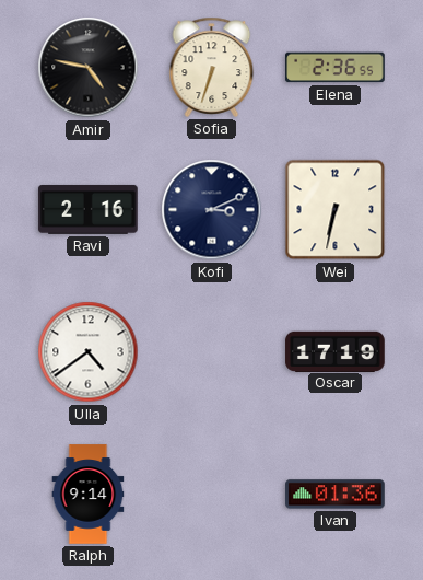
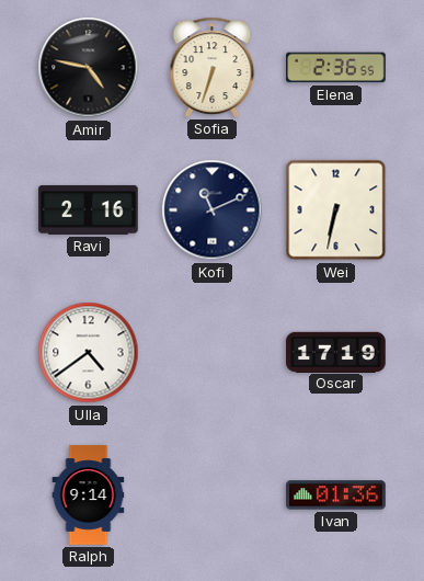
Kofi: 3:11 -> 11:11
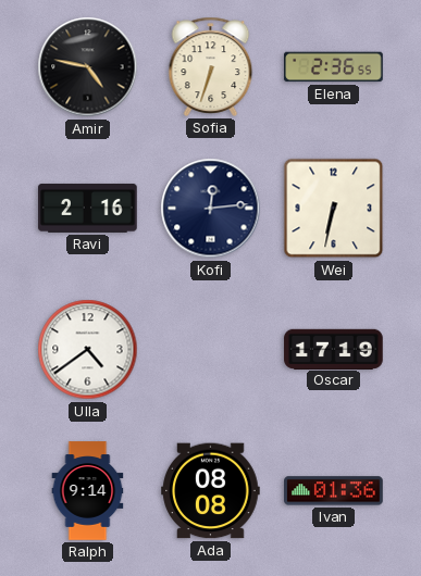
Kofi: 11:11 -> 12:14
Ada: none -> 08:08
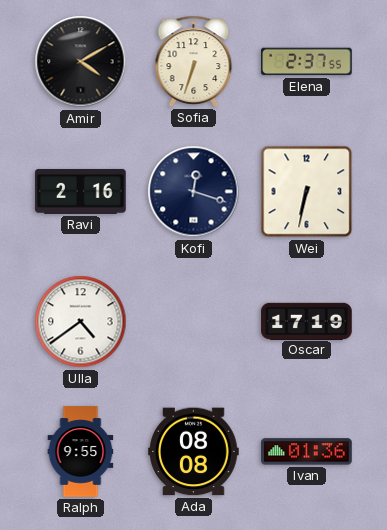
Amir: 4:47 -> 4:10
Elena: 2:36 -> 2:37
Kofi: 12:14 -> 12:18
Ralph: 9:14 -> 9:55
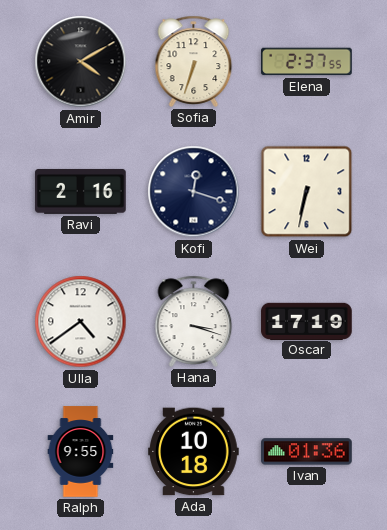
Hana: none -> 3:18
Ada: 08:08 -> 10:18
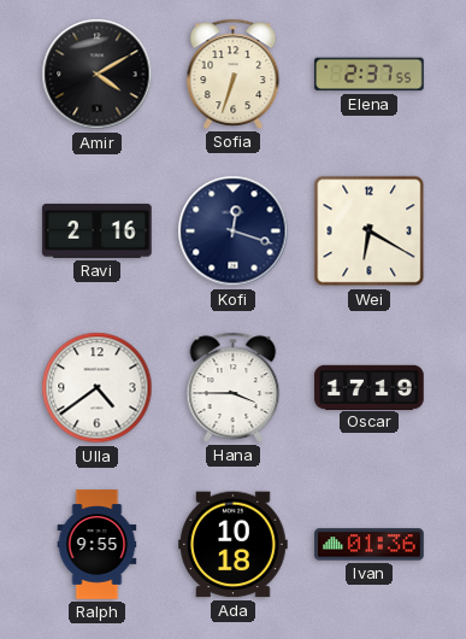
Wei: 6:32 -> 6:20
Hana: 3:18 -> 3:45
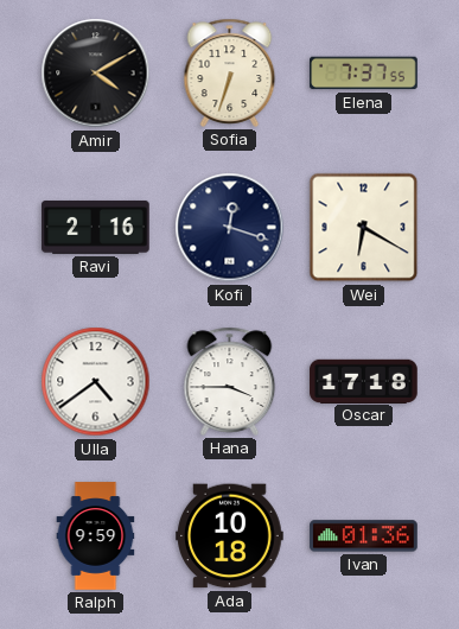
Elena: 2:37 -> 7:37
Oscar: 17:19 -> 17:18
Ralph: 9:55 -> 9:59
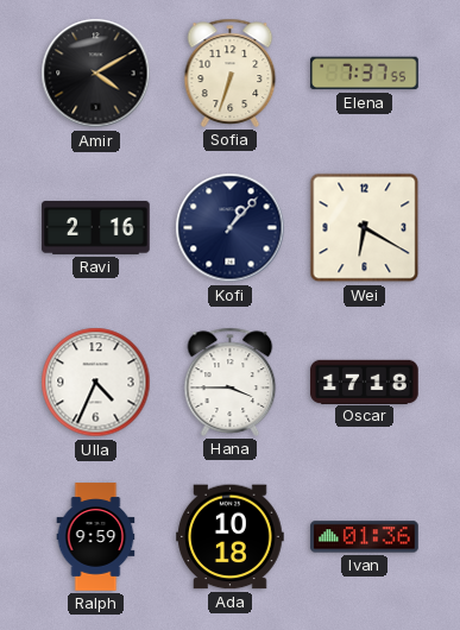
Kofi: 12:18 -> 1:07
Ulla: 4:39 -> 4:34
